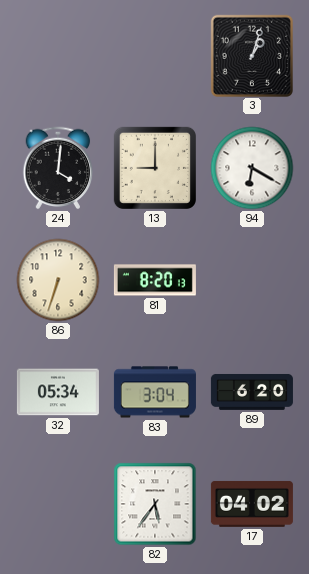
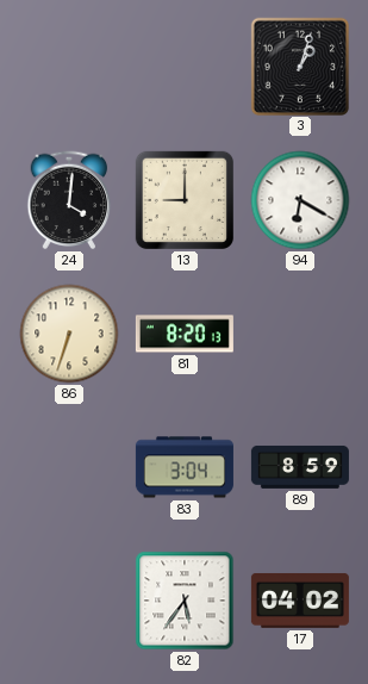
32: 05:34 -> none
89: 6:20 -> 8:59
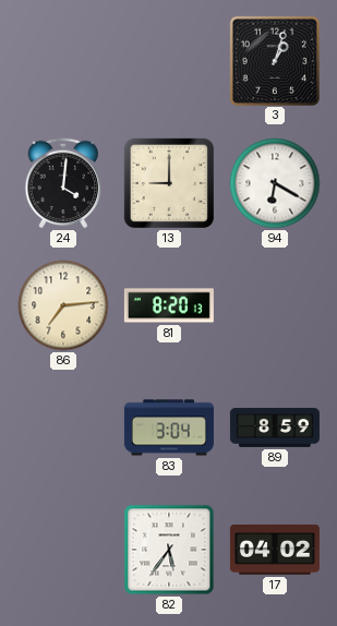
86: 6:33 -> 7:14
